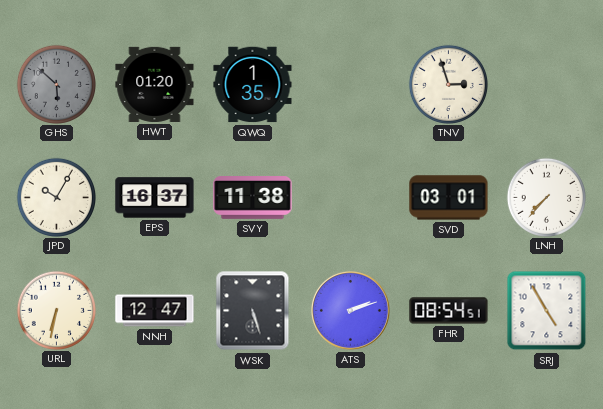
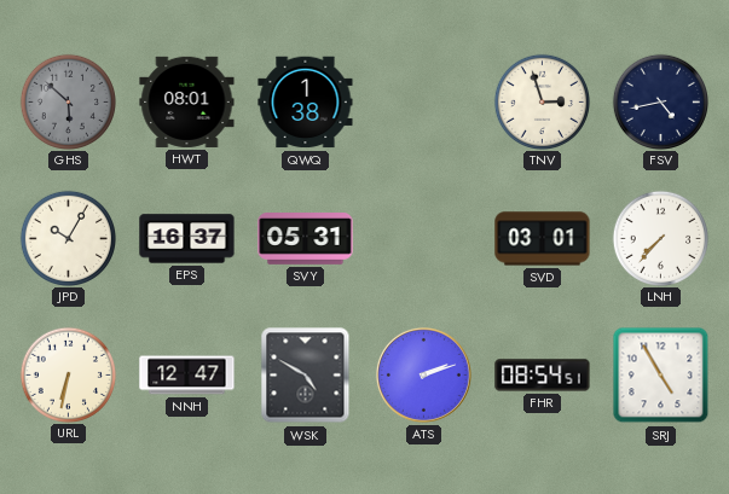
HWT: 01:20 -> 08:01
QWQ: 1:35 -> 1:38
FSV: none -> 4:43
SVY: 11:38 -> 05:31
WSK: 5:27 -> 4:50
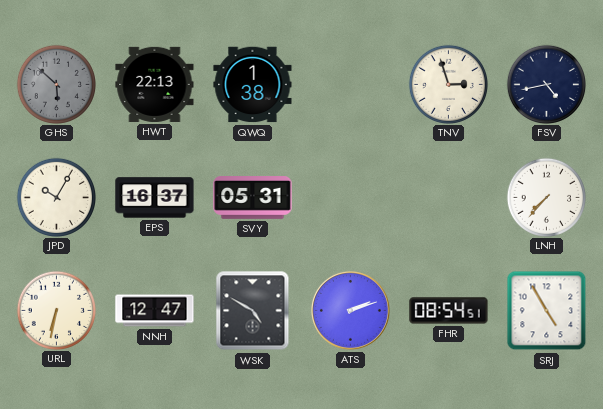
HWT: 08:01 -> 22:13
SVD: 03:01 -> none
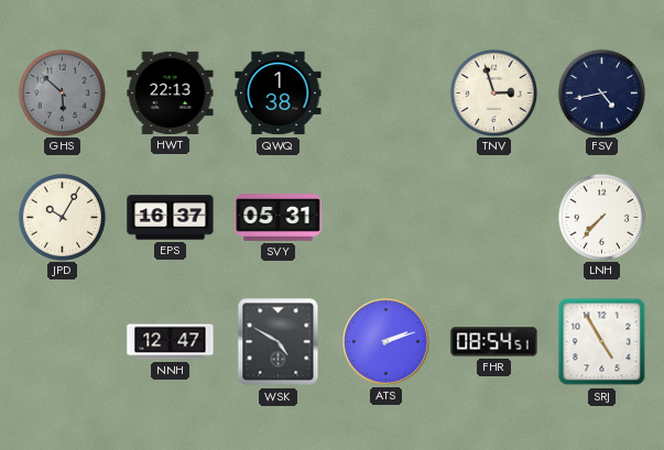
URL: 6:32 -> none
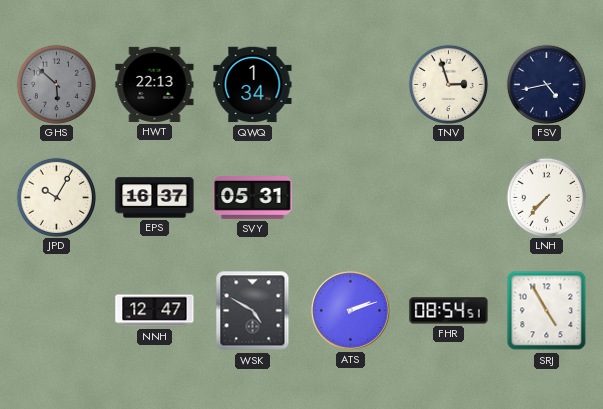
QWQ: 1:38 -> 1:34
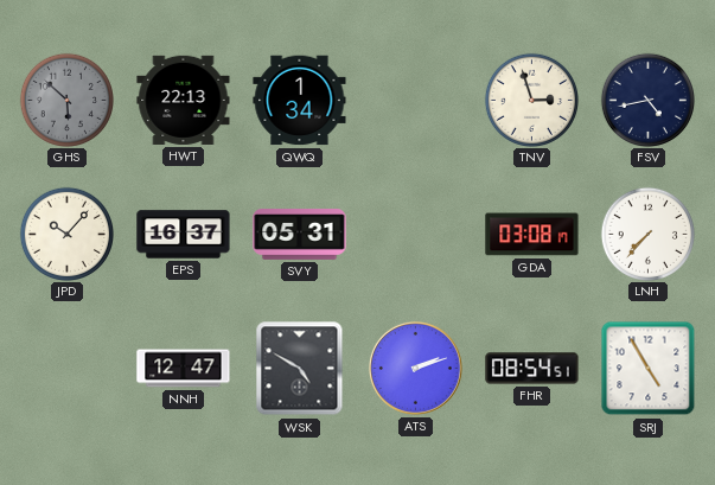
JPD: 10:05 -> 10:07
GDA: none -> 03:08
